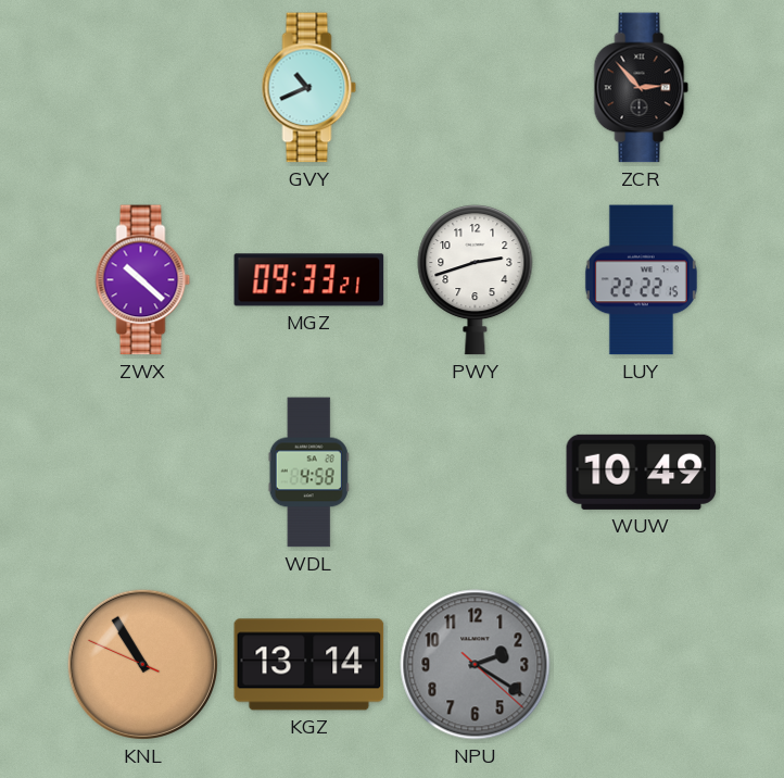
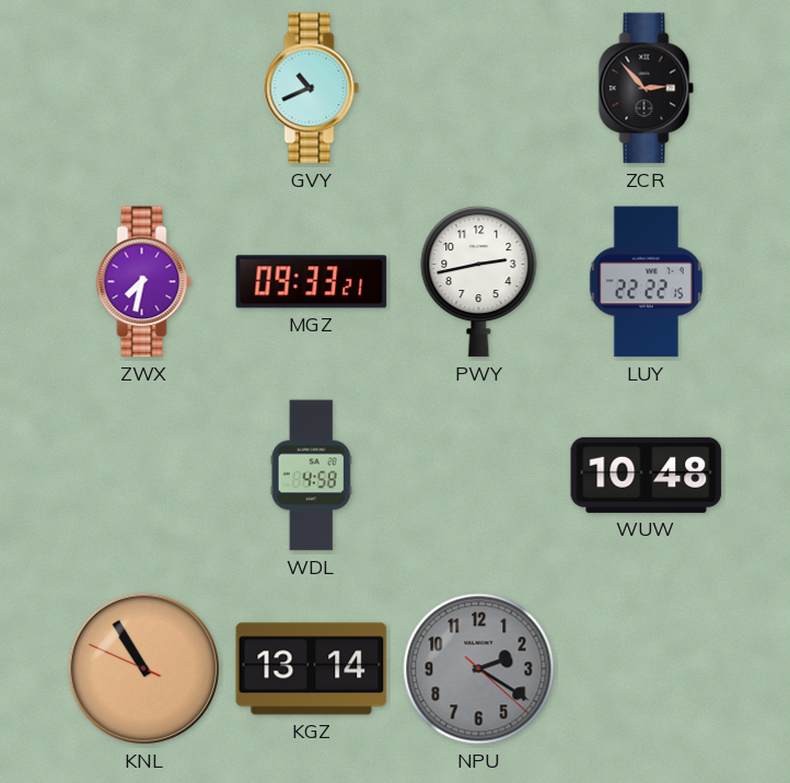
ZWX: 10:22 -> 7:32
PWY: 2:42 -> 2:43
WUW: 10:49 -> 10:48
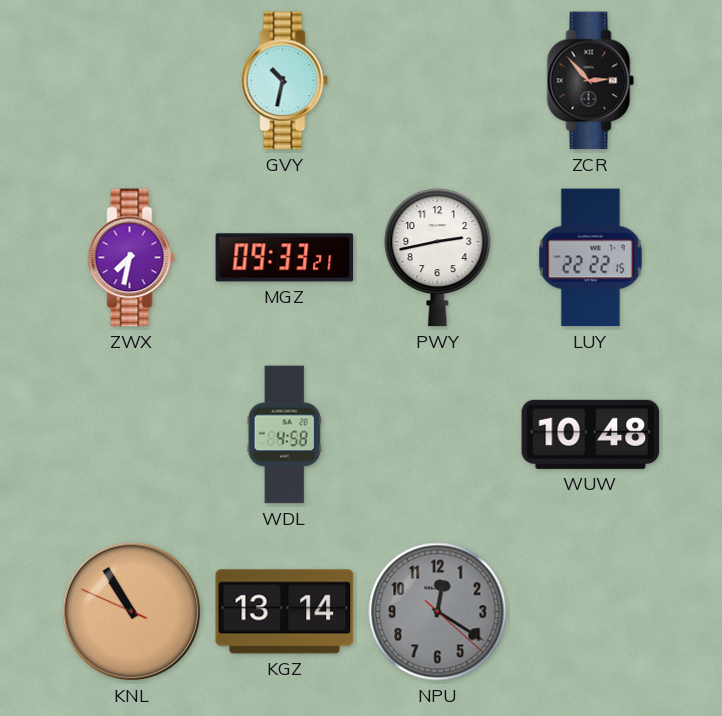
GVY: 10:41 -> 10:32
NPU: 2:20 -> 12:20
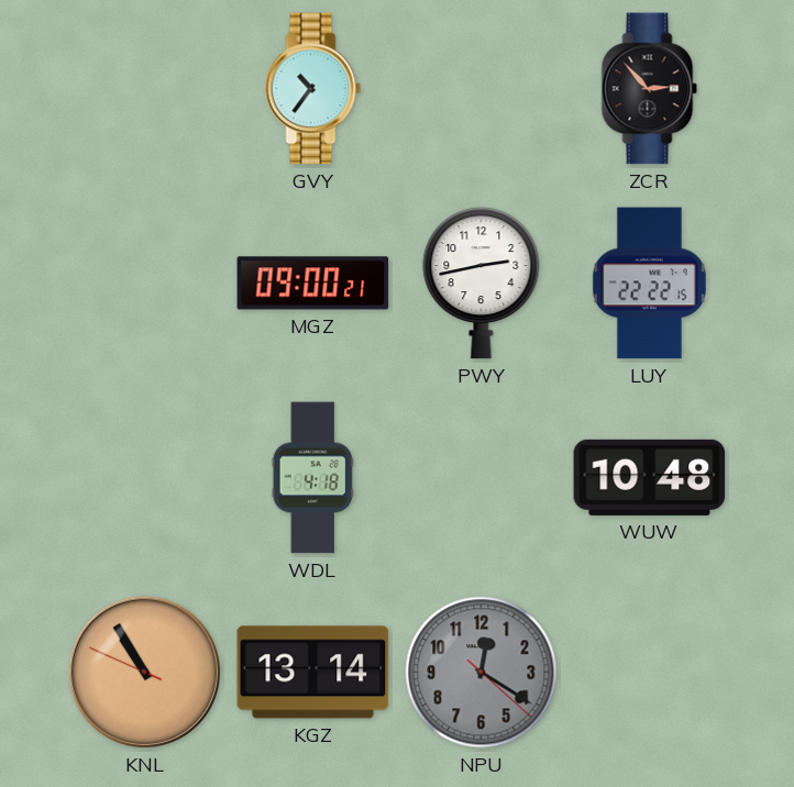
GVY: 10:32 -> 10:36
ZWX: 7:32 -> none
MGZ: 09:33 -> 09:00
WDL: 4:58 -> 4:18
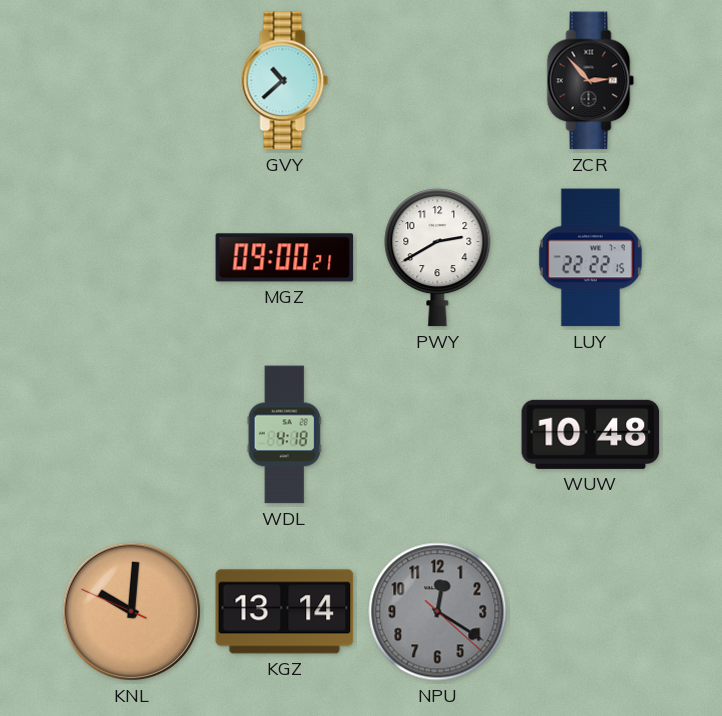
GVY: 10:36 -> 10:38
PWY: 2:43 -> 2:40
KNL: 10:54 -> 10:00
